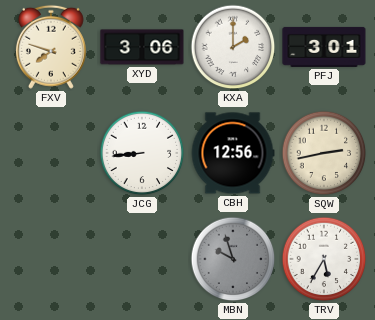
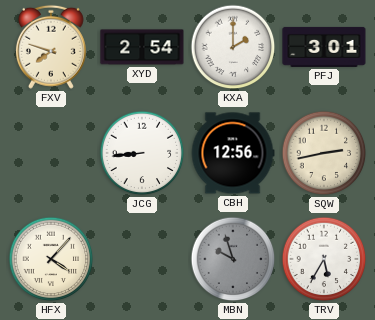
XYD: 3:06 -> 2:54
HFX: none -> 4:07
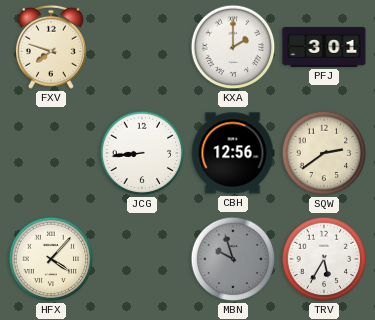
XYD: 2:54 -> none
SQW: 2:43 -> 2:39
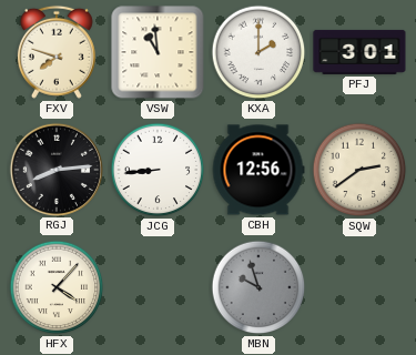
VSW: none -> 10:59
RGJ: none -> 8:14
TRV: 5:35 -> none
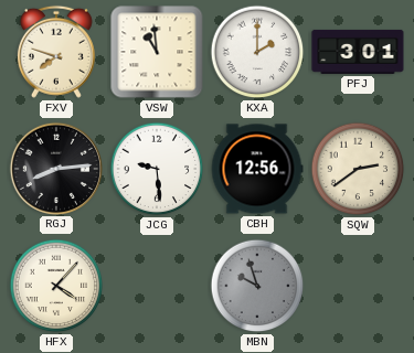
JCG: 8:44 -> 9:29
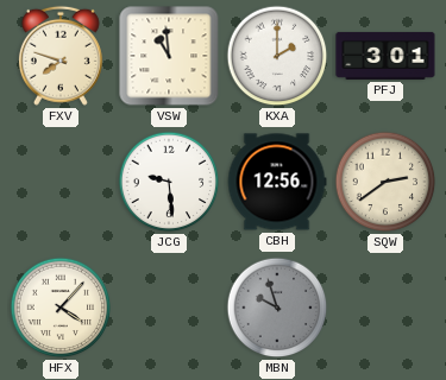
RGJ: 8:14 -> none
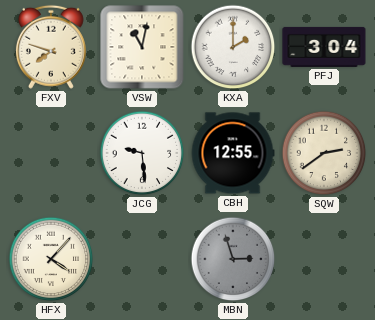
VSW: 10:59 -> 11:02
PFJ: 3:01 -> 3:04
CBH: 12:56 -> 12:55
MBN: 9:57 -> 2:57
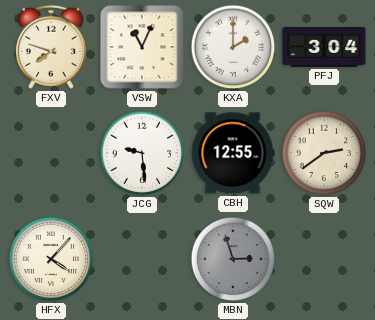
VSW: 11:02 -> 11:04
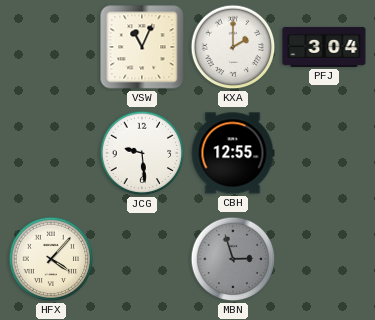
FXV: 7:48 -> none
SQW: 2:39 -> none
